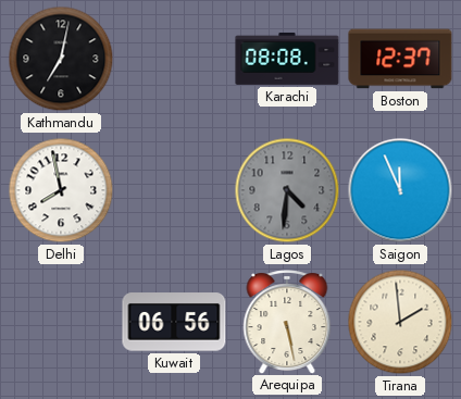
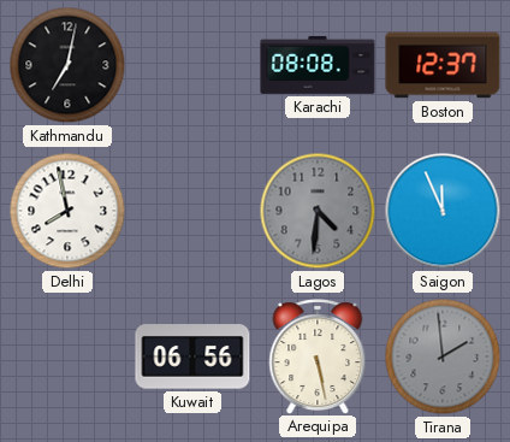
Tirana dial: cream -> grey
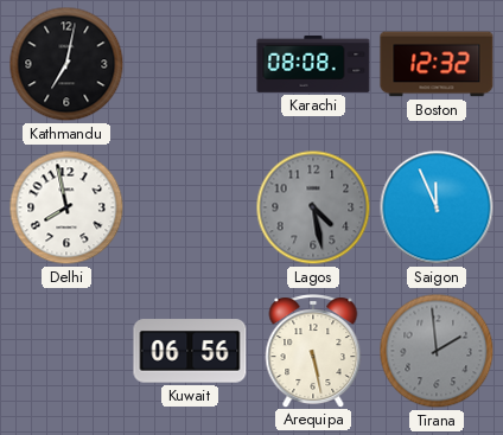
Boston: 12:37 -> 12:32
Lagos: 4:31 -> 4:28
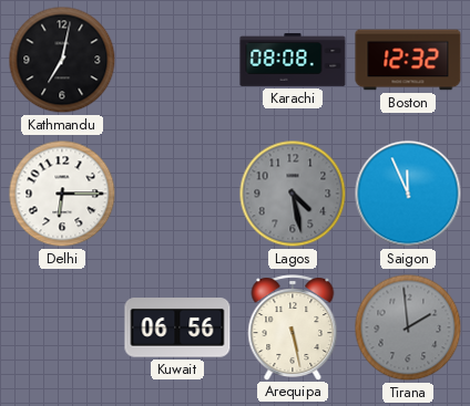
Delhi: 7:58 -> 6:15
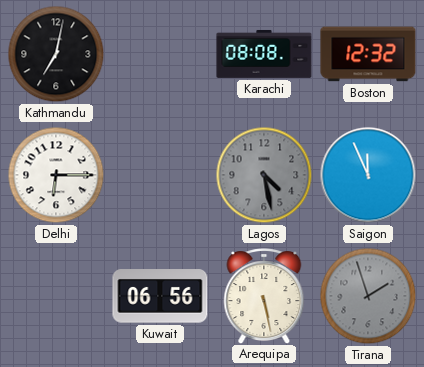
Tirana: 1:59 -> 1:57
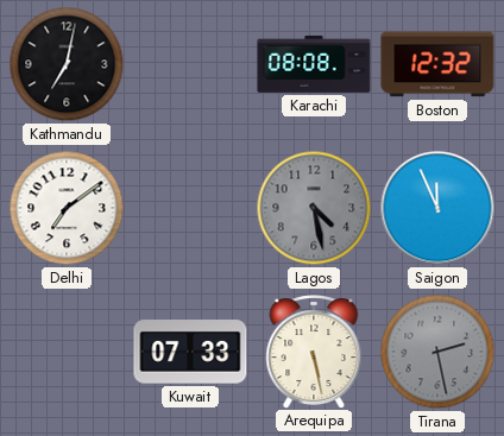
Delhi: 6:15 -> 7:09
Kuwait: 06:56 -> 07:33
Tirana: 1:57 -> 2:28
